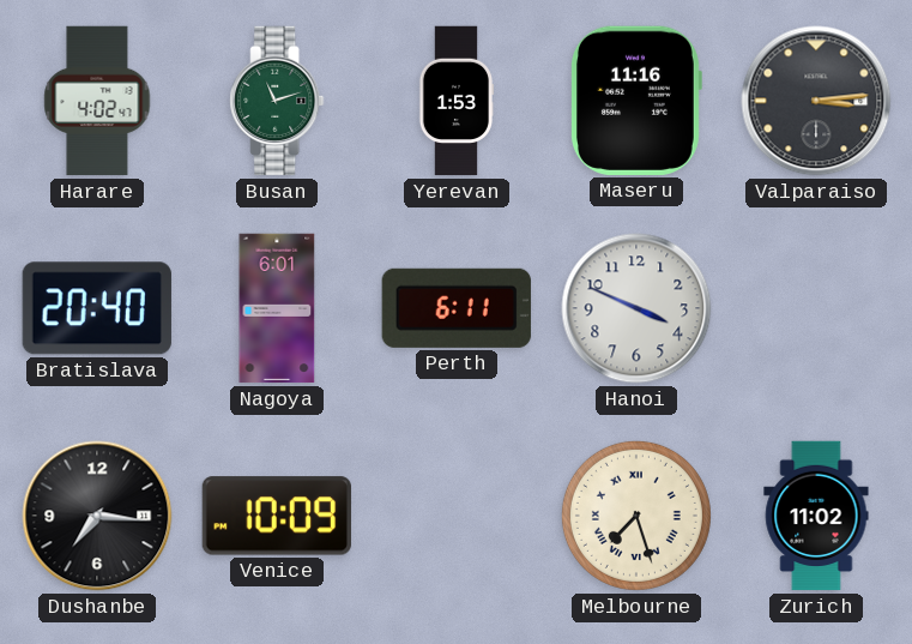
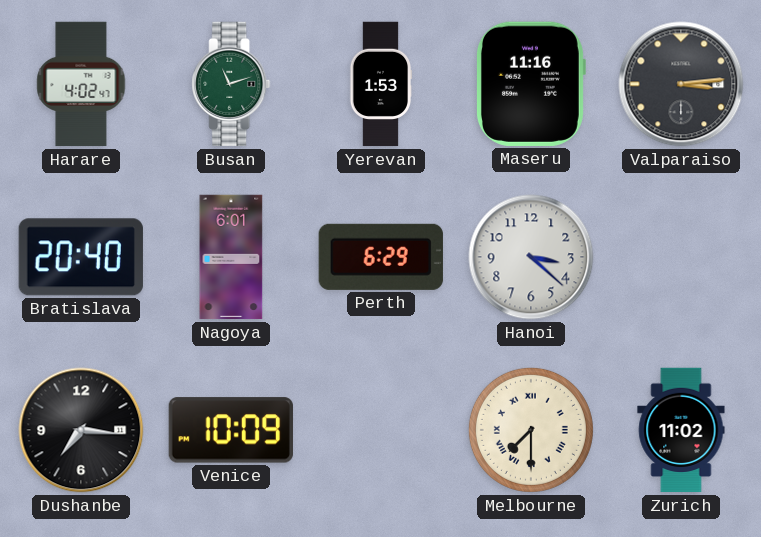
Perth: 6:11 -> 6:29
Hanoi: 3:49 -> 3:22
Melbourne: 7:27 -> 7:30
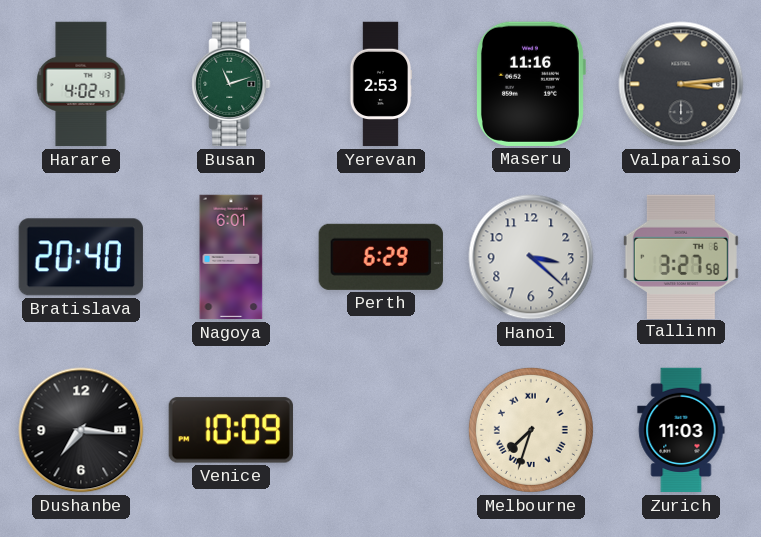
Yerevan: 1:53 -> 2:53
Tallinn: none -> 3:27
Melbourne: 7:30 -> 7:33
Zurich: 11:02 -> 11:03
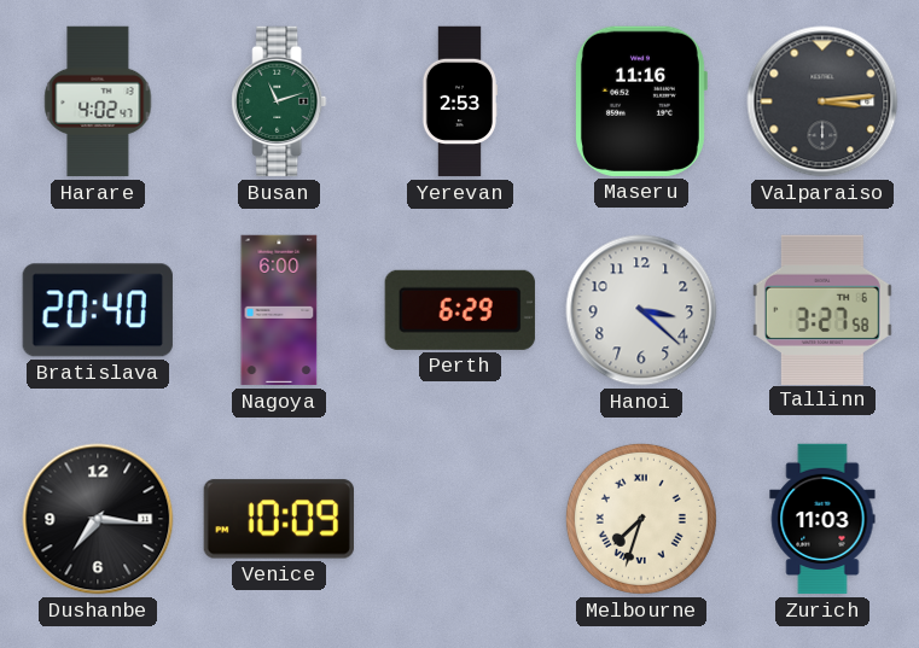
Nagoya: 6:01 -> 6:00
